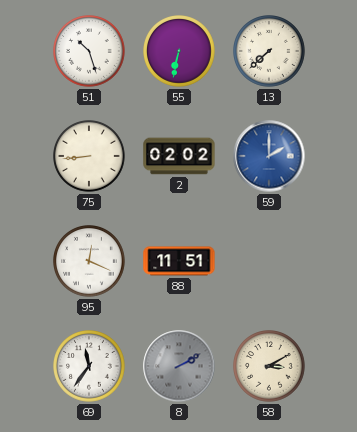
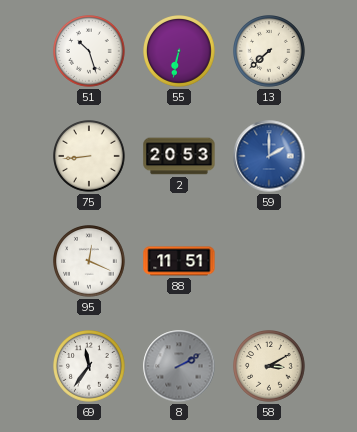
2: 02:02 -> 20:53
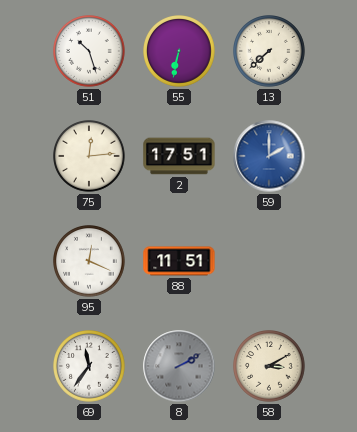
75: 8:44 -> 12:14
2: 20:53 -> 17:51
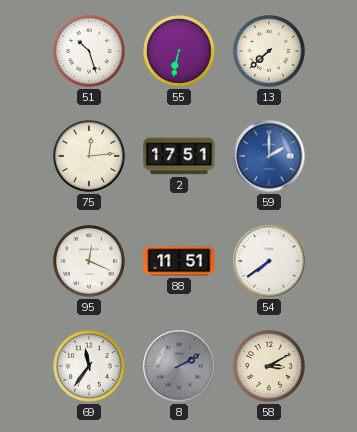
54: none -> 7:39
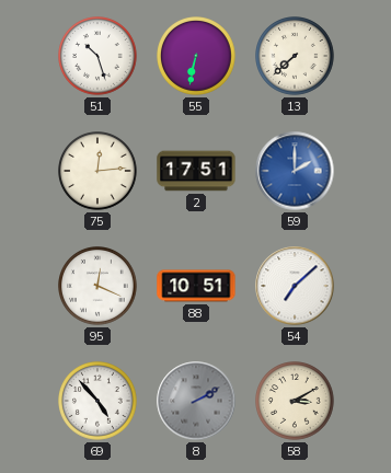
88: 11:51 -> 10:51
54: 7:39 -> 7:08
69: 11:36 -> 4:53
